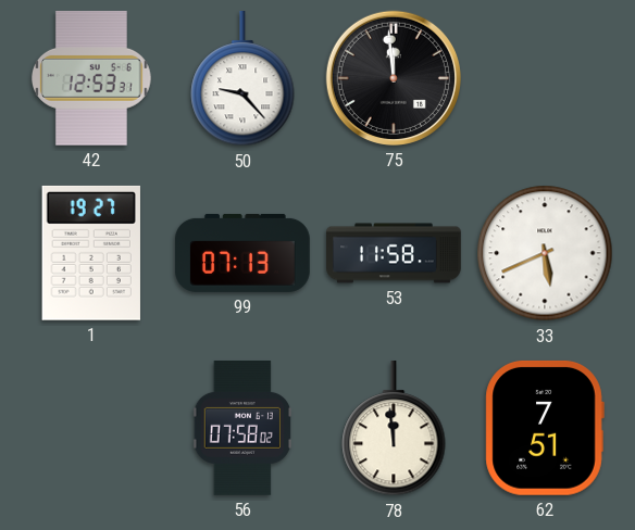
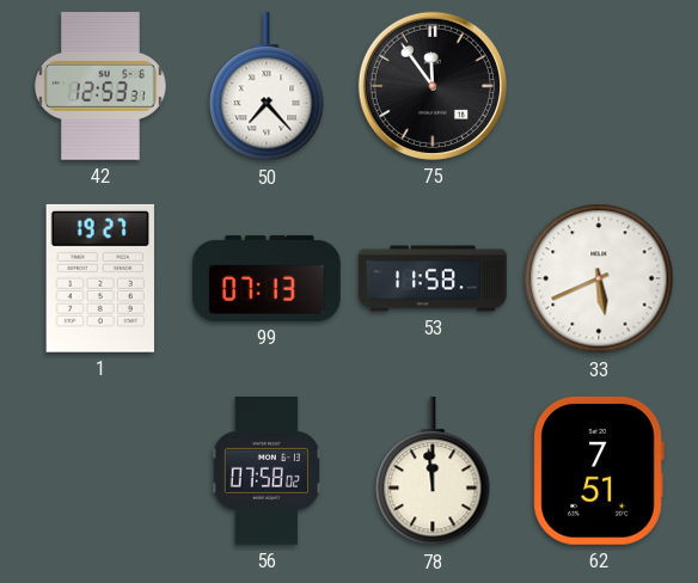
50: 9:23 -> 7:23
75: 11:59 -> 11:54
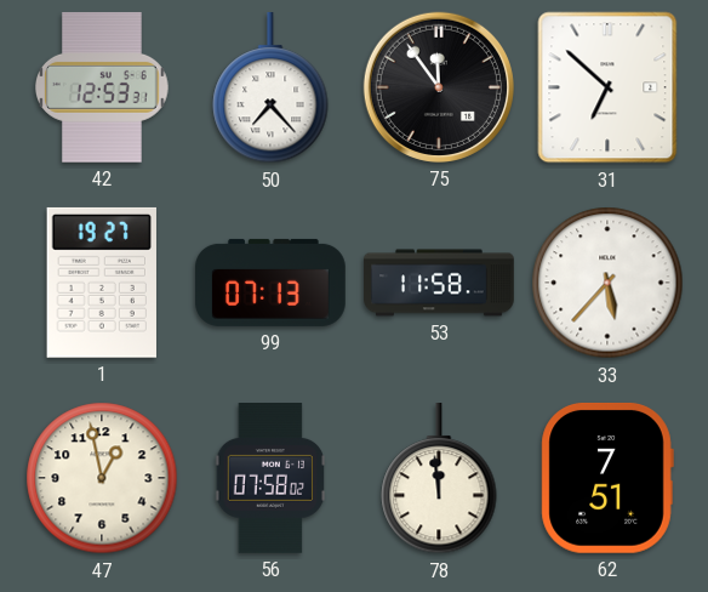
31: none -> 6:52
33: 5:41 -> 5:37
47: none -> 12:58
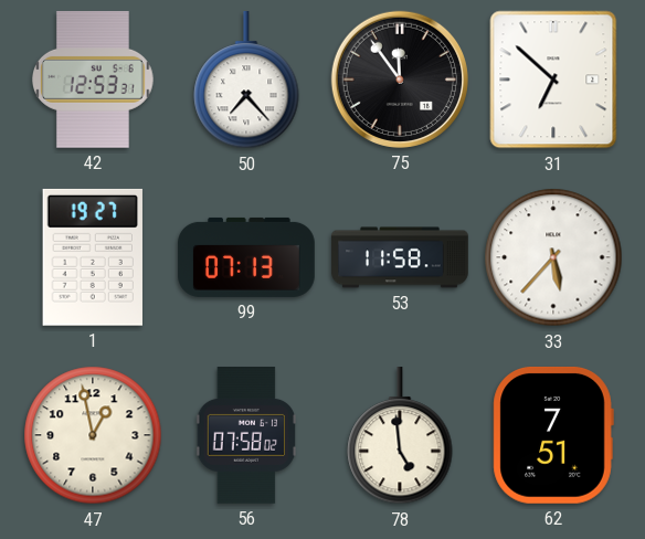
78: 11:59 -> 4:59
